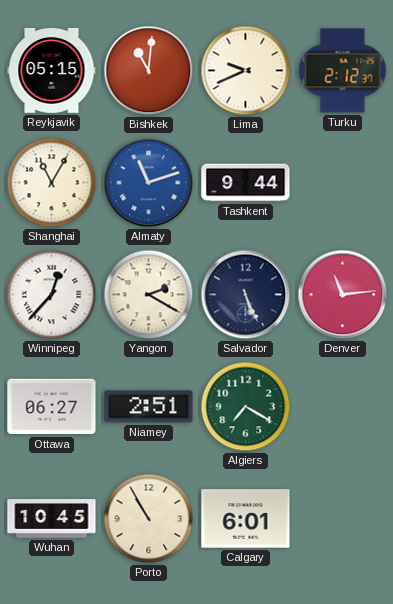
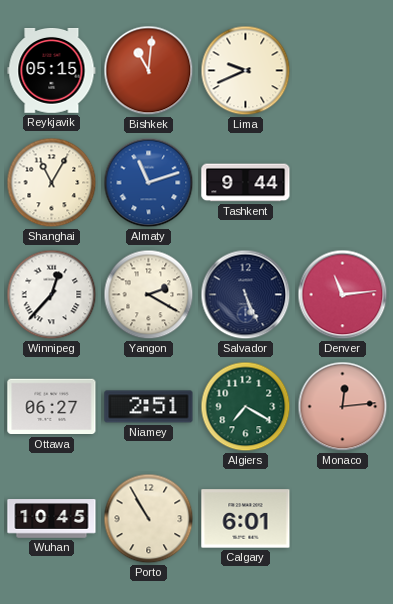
Turku: 2:12 -> none
Monaco: none -> 12:14
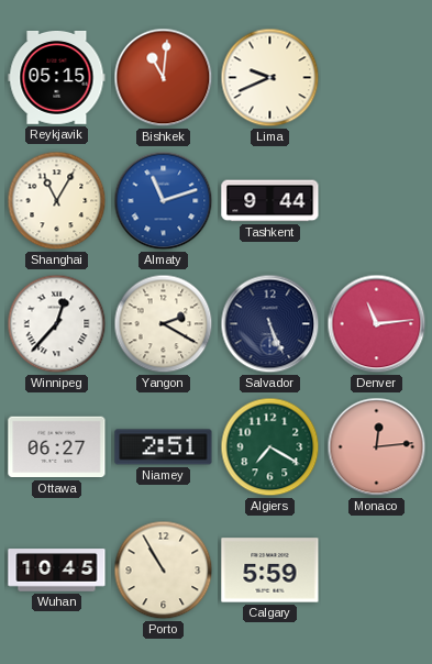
Calgary: 6:01 -> 5:59
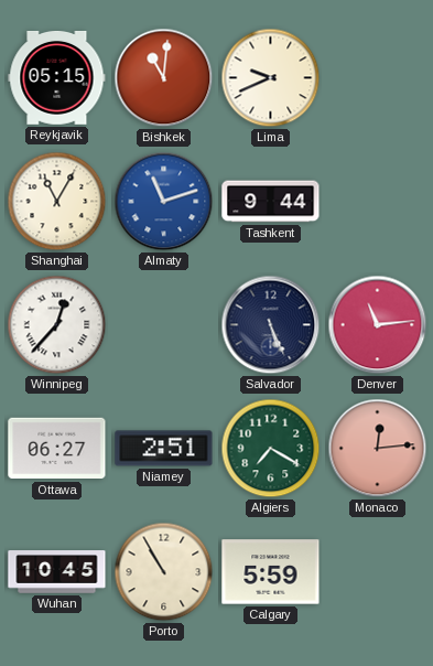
Yangon: 2:20 -> none
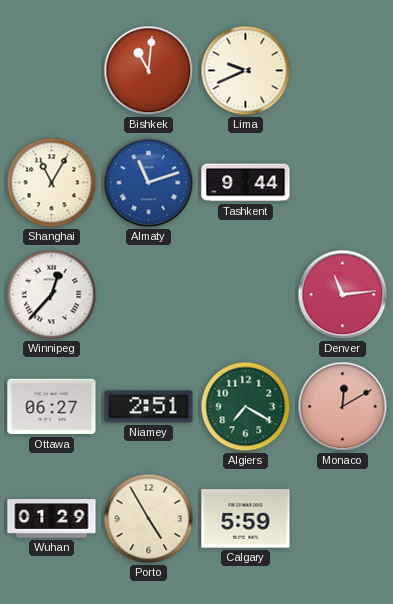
Reykjavik: 05:15 -> none
Salvador: 5:26 -> none
Monaco: 12:14 -> 12:10
Wuhan: 10:45 -> 01:29
Porto: 10:55 -> 4:55
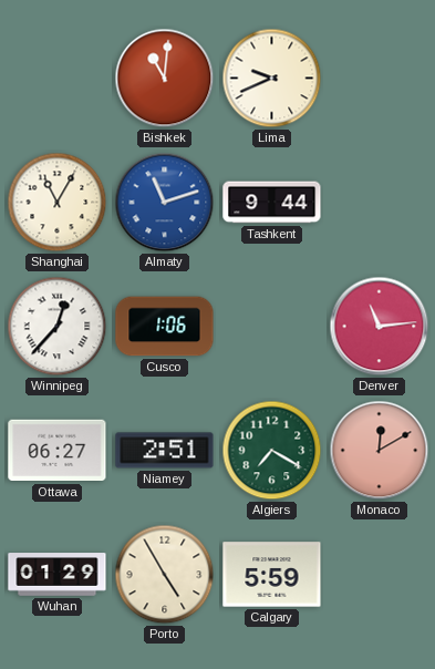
Cusco: none -> 1:06
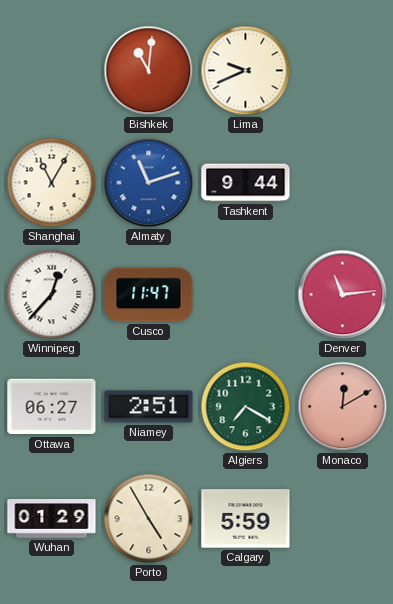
Cusco: 1:06 -> 11:47
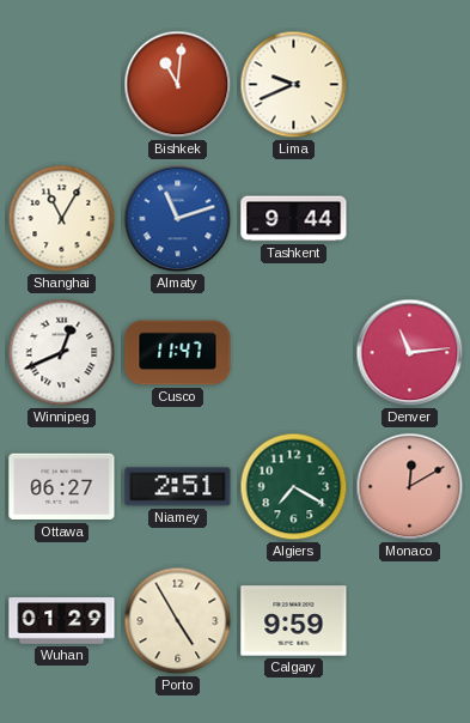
Winnipeg: 12:37 -> 12:41
Calgary: 5:59 -> 9:59
